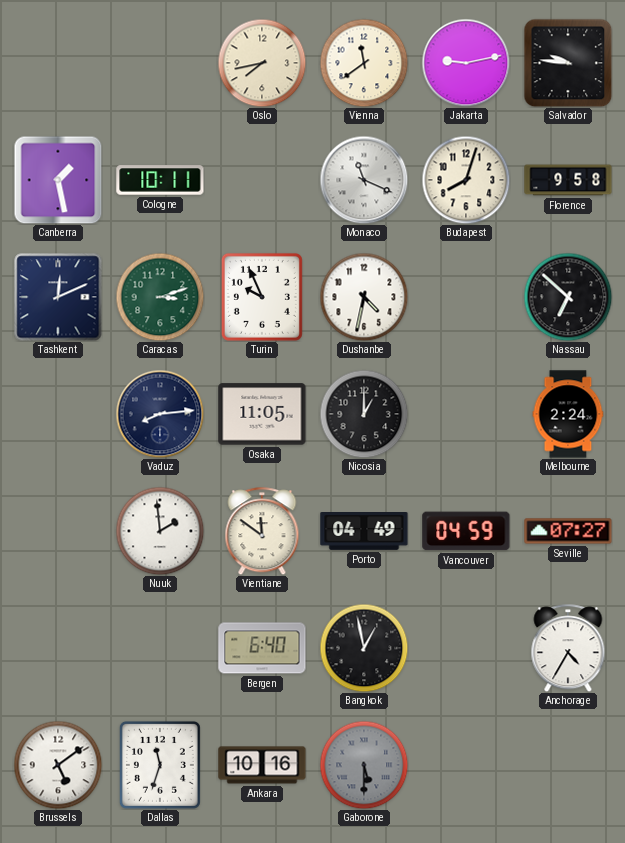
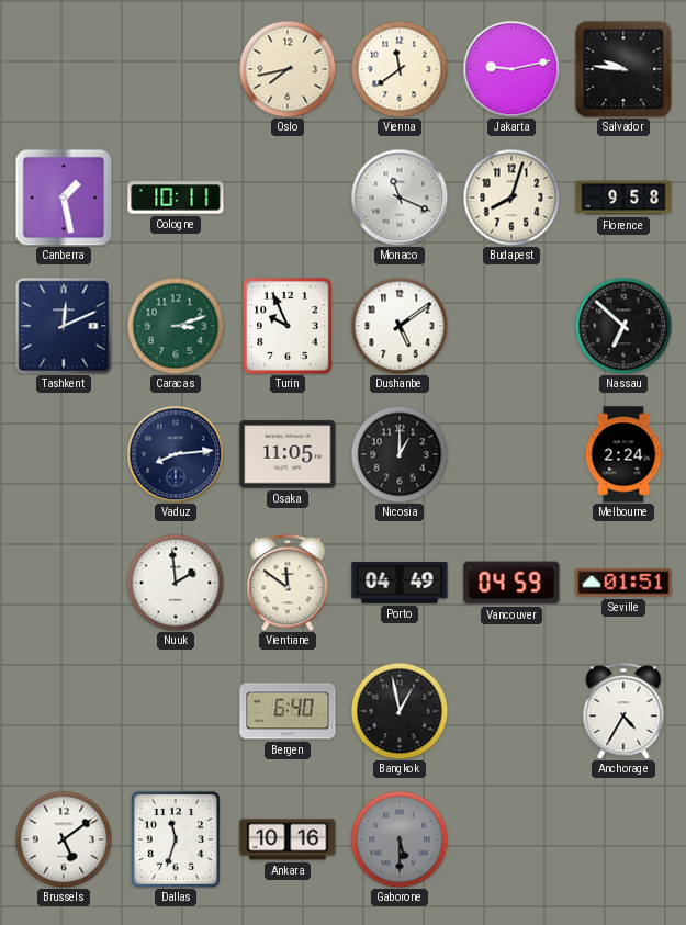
Dushanbe: 4:32 -> 5:09
Seville: 07:27 -> 01:51
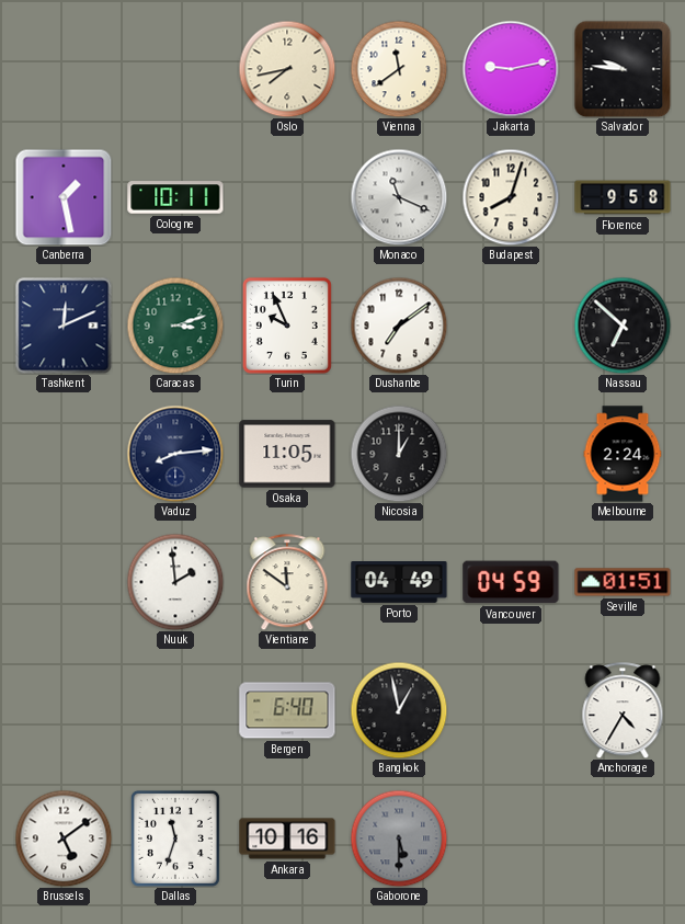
Dushanbe: 5:09 -> 7:09
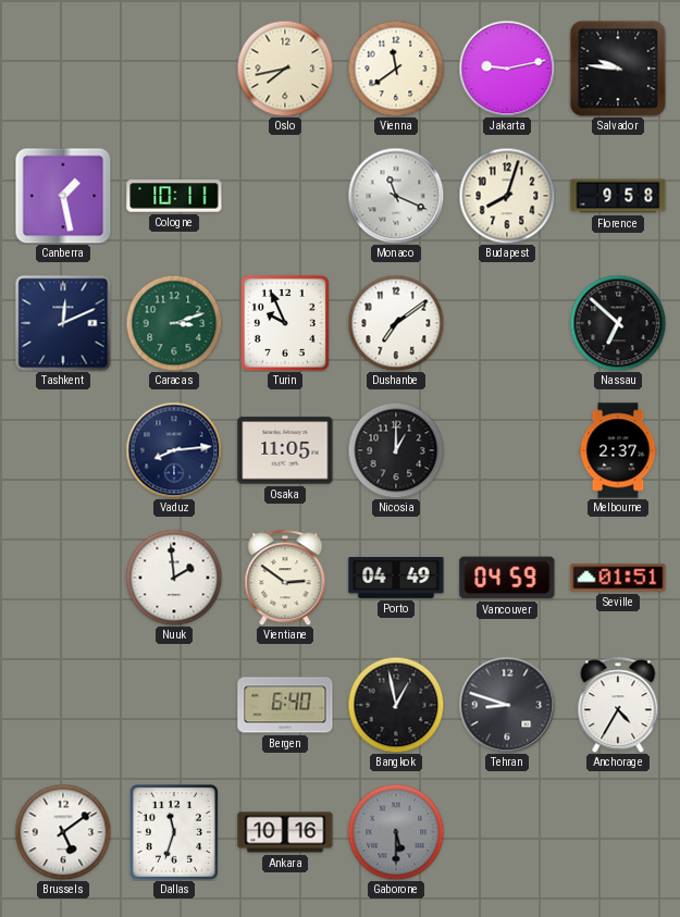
Melbourne: 2:24 -> 2:37
Vientiane: 11:51 -> 2:51
Tehran: none -> 8:48
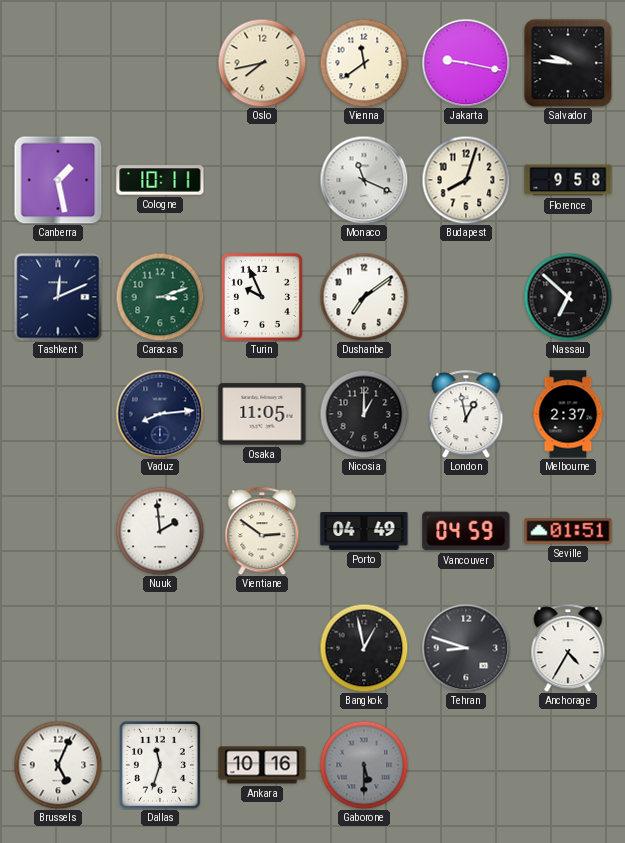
Jakarta: 9:13 -> 9:17
London: none -> 12:58
Bergen: 6:40 -> none
Brussels: 5:09 -> 5:04
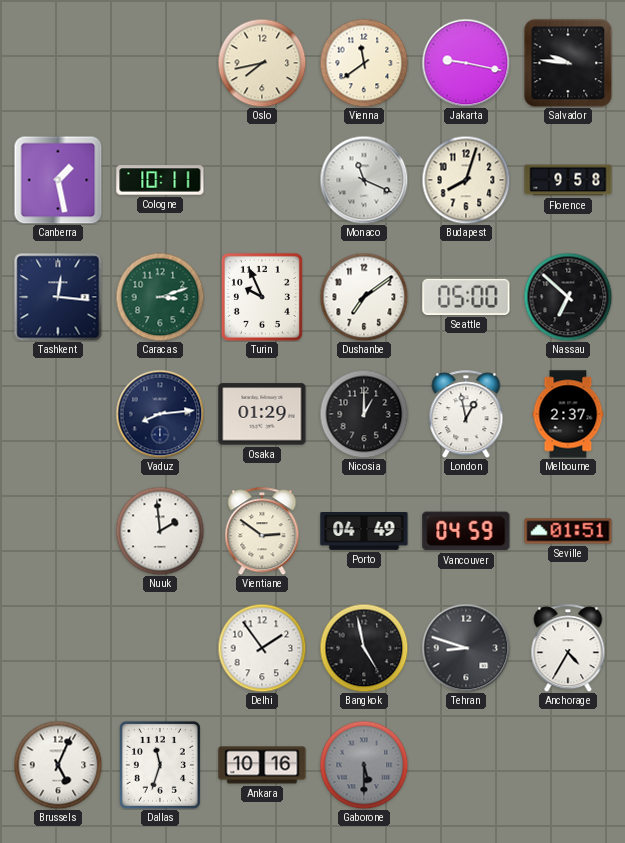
Tashkent: 12:11 -> 12:16
Seattle: none -> 05:00
Osaka: 11:05 -> 01:29
Delhi: none -> 1:54
Bangkok: 12:58 -> 4:58
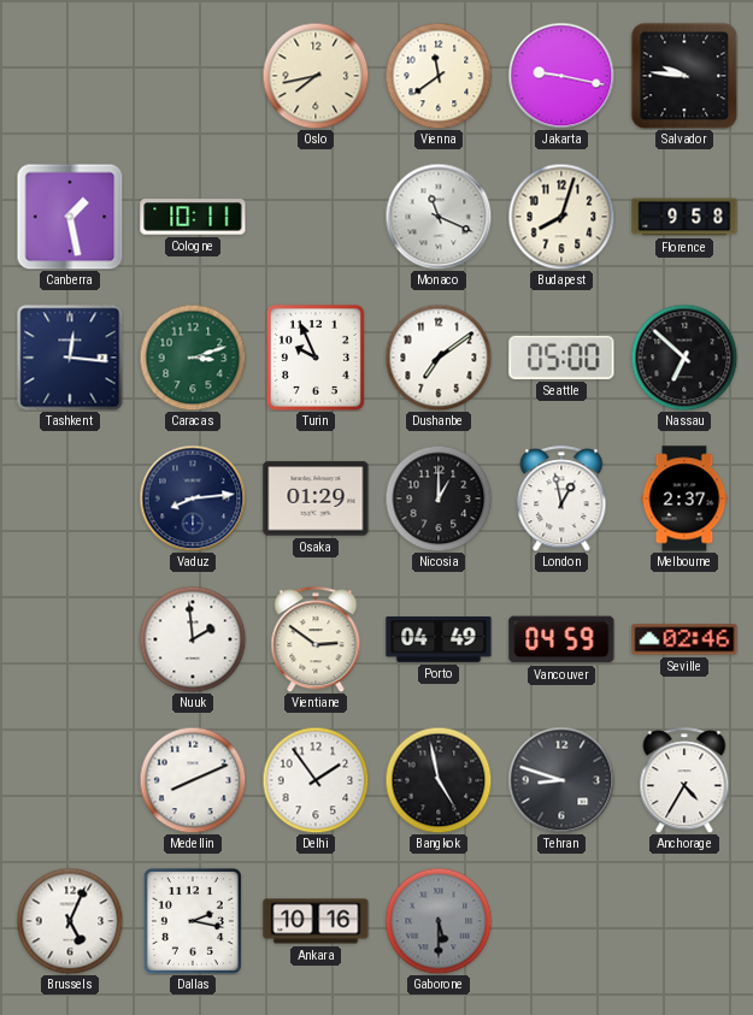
Seville: 01:51 -> 02:46
Medellin: none -> 8:11
Dallas: 11:33 -> 2:17
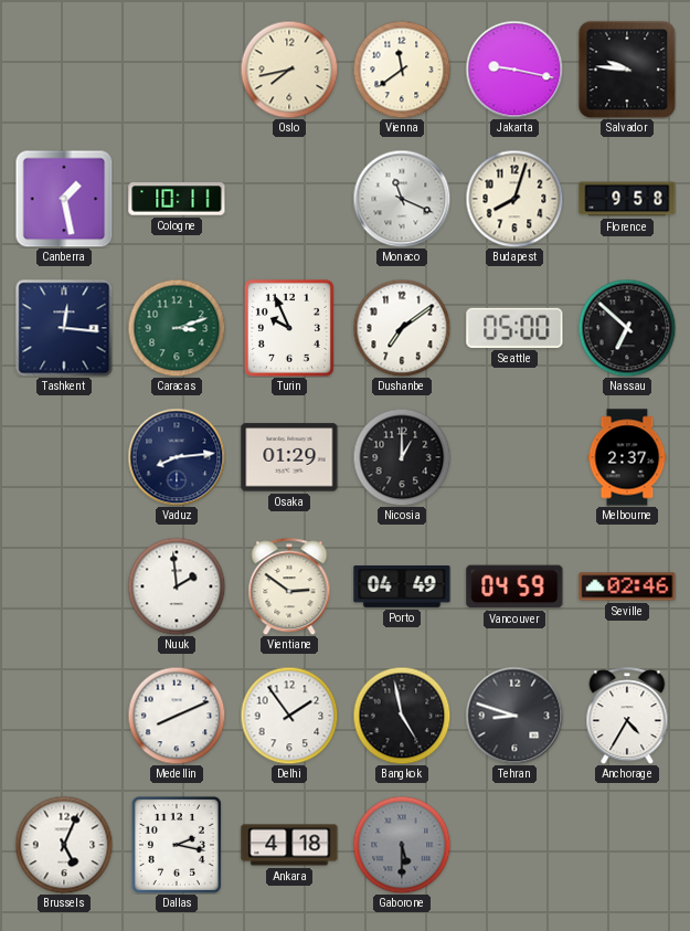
London: 12:58 -> none
Ankara: 10:16 -> 4:18
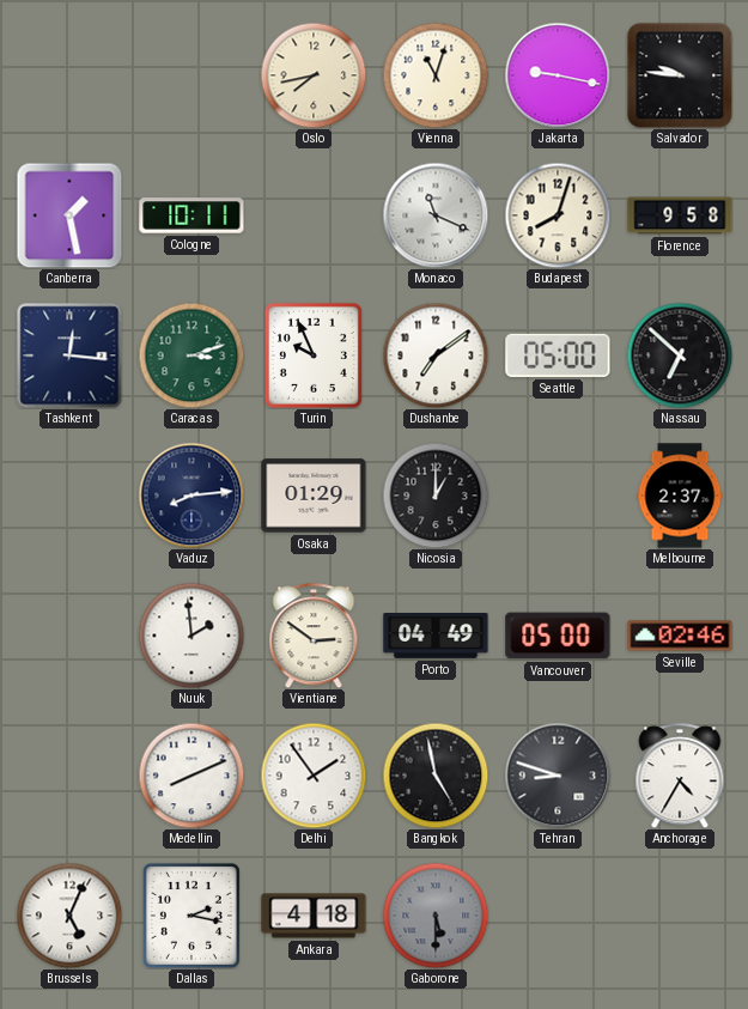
Vienna: 11:39 -> 11:03
Vancouver: 04:59 -> 05:00
